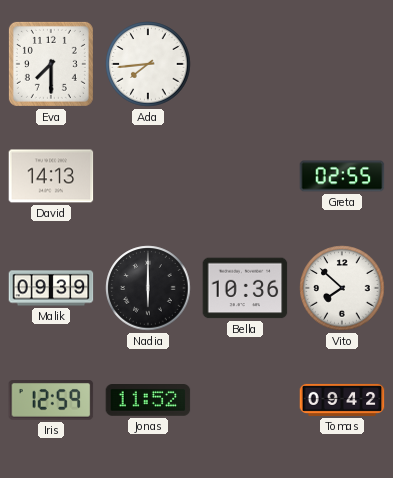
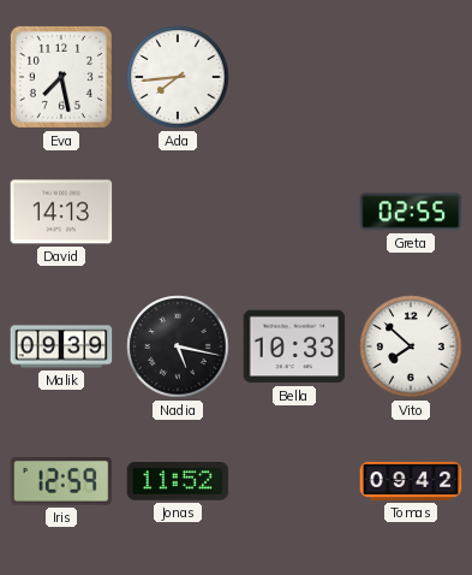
Eva: 7:30 -> 7:28
Nadia: 6:00 -> 5:17
Bella: 10:36 -> 10:33
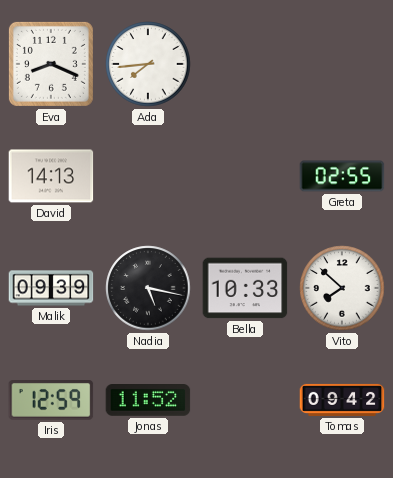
Eva: 7:28 -> 8:19
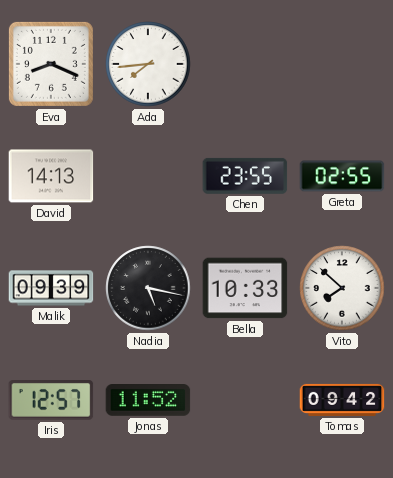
Chen: none -> 23:55
Iris: 12:59 -> 12:57
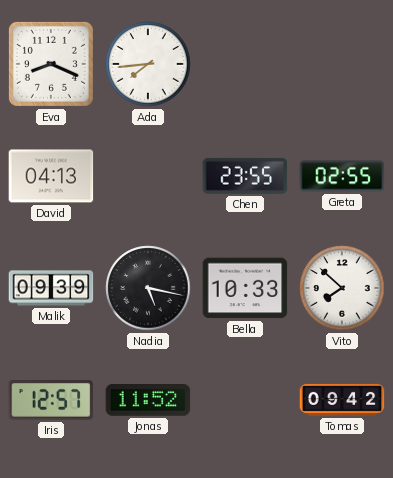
David: 14:13 -> 04:13
